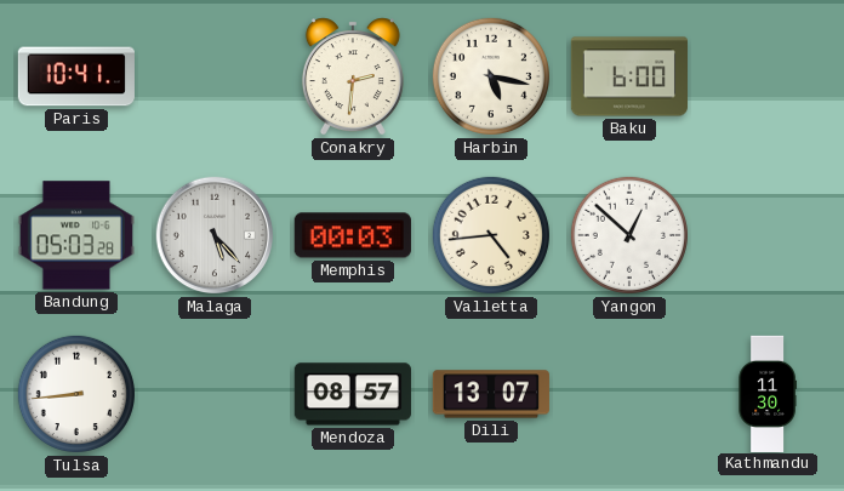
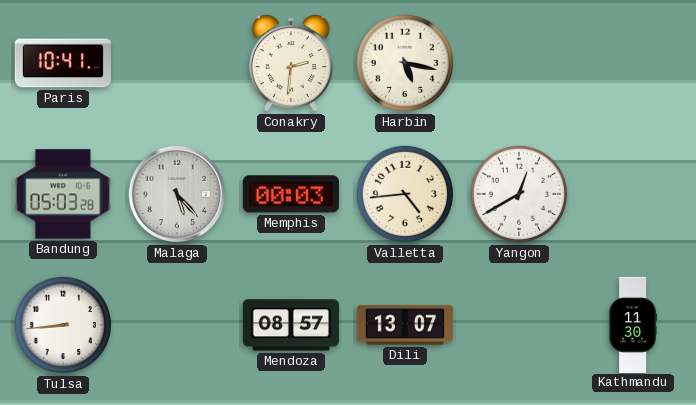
Baku: 6:00 -> none
Yangon: 12:52 -> 12:40
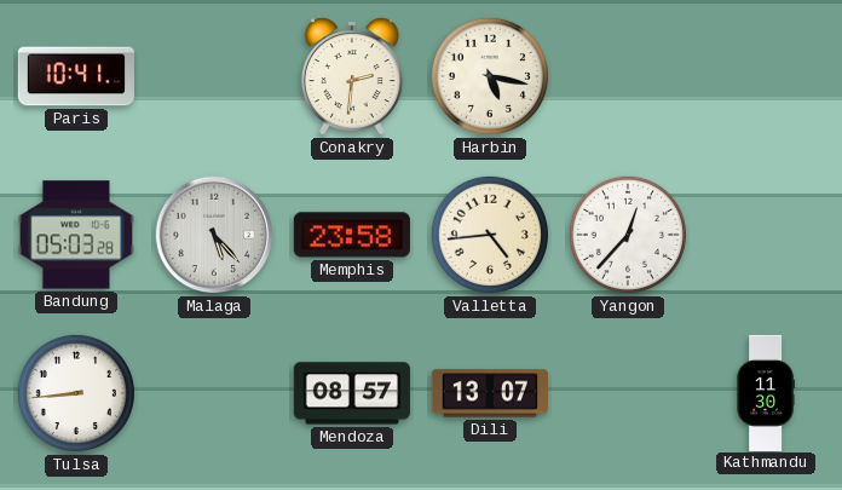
Memphis: 00:03 -> 23:58
Yangon: 12:40 -> 12:37
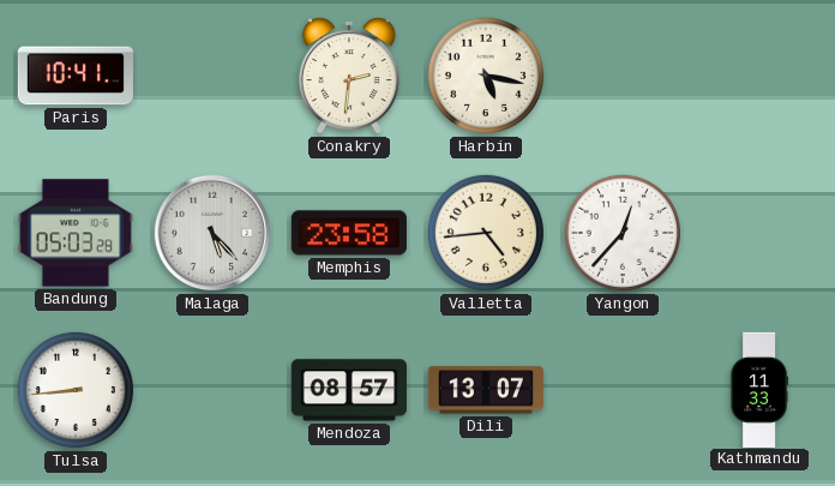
Kathmandu: 11:30 -> 11:33
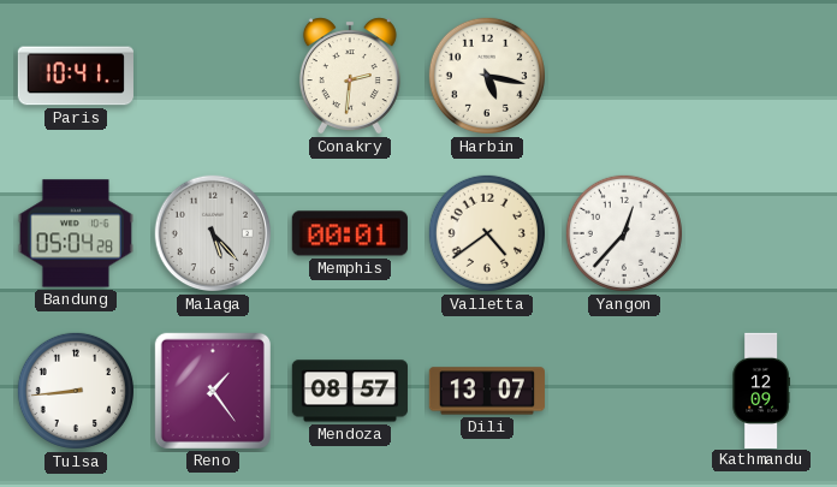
Bandung: 05:03 -> 05:04
Memphis: 23:58 -> 00:01
Valletta: 4:44 -> 4:39
Reno: none -> 1:24
Kathmandu: 11:33 -> 12:09
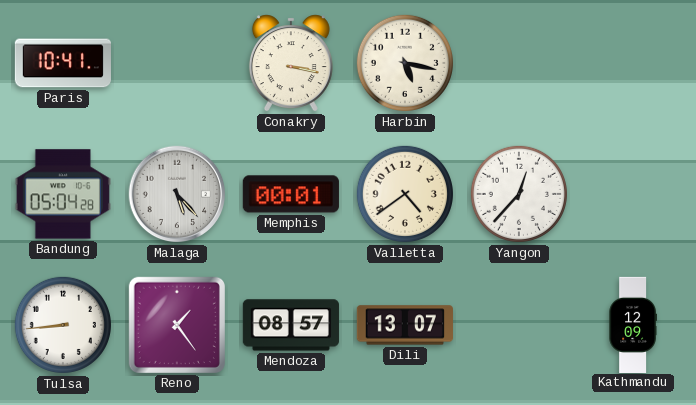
Conakry: 2:31 -> 3:17
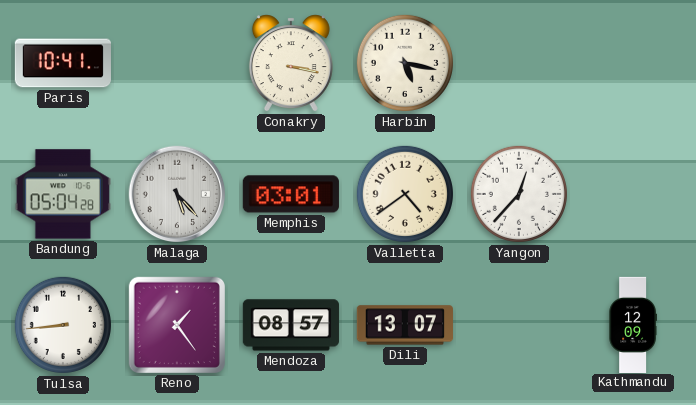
Memphis: 00:01 -> 03:01
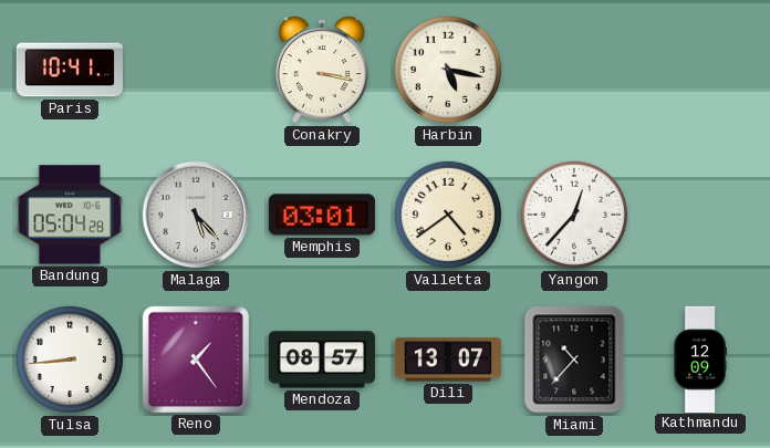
Miami: none -> 10:37
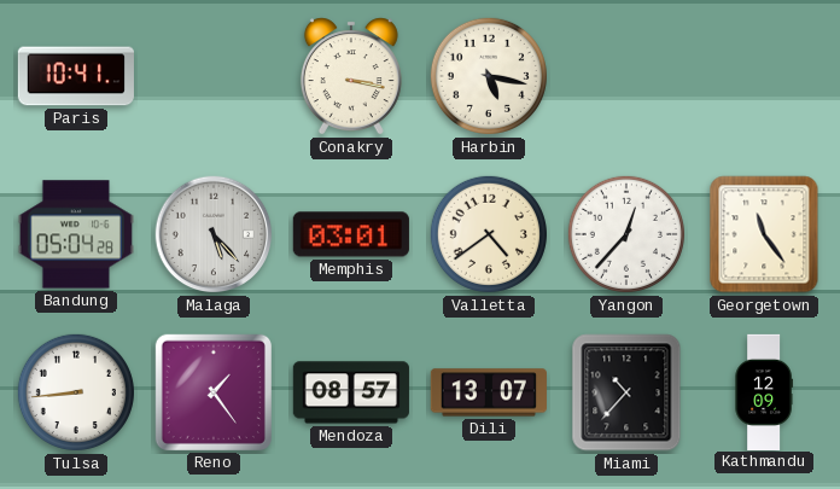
Georgetown: none -> 11:24
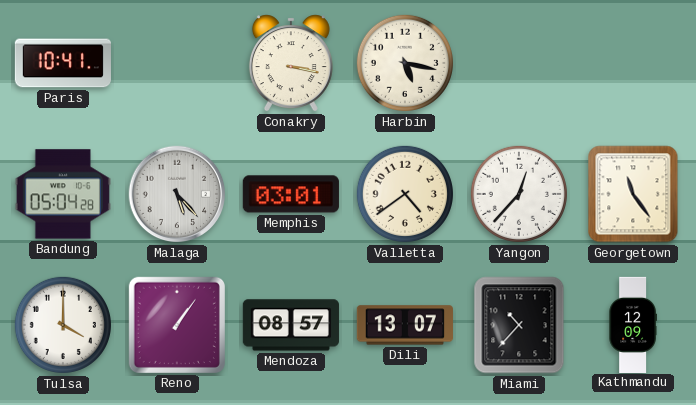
Tulsa: 8:44 -> 4:00
Reno: 1:24 -> 1:06
